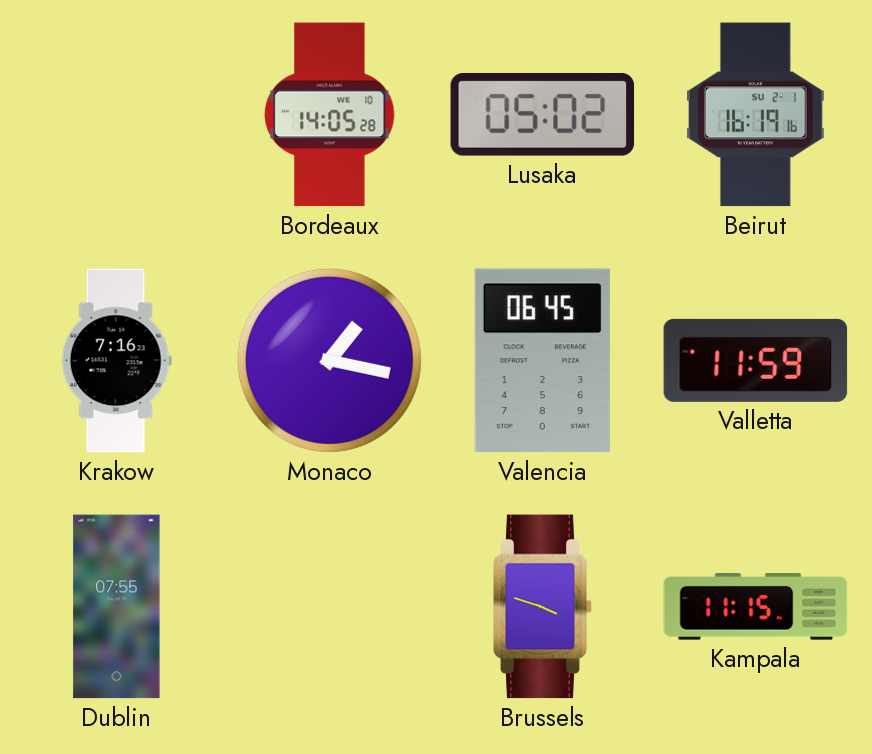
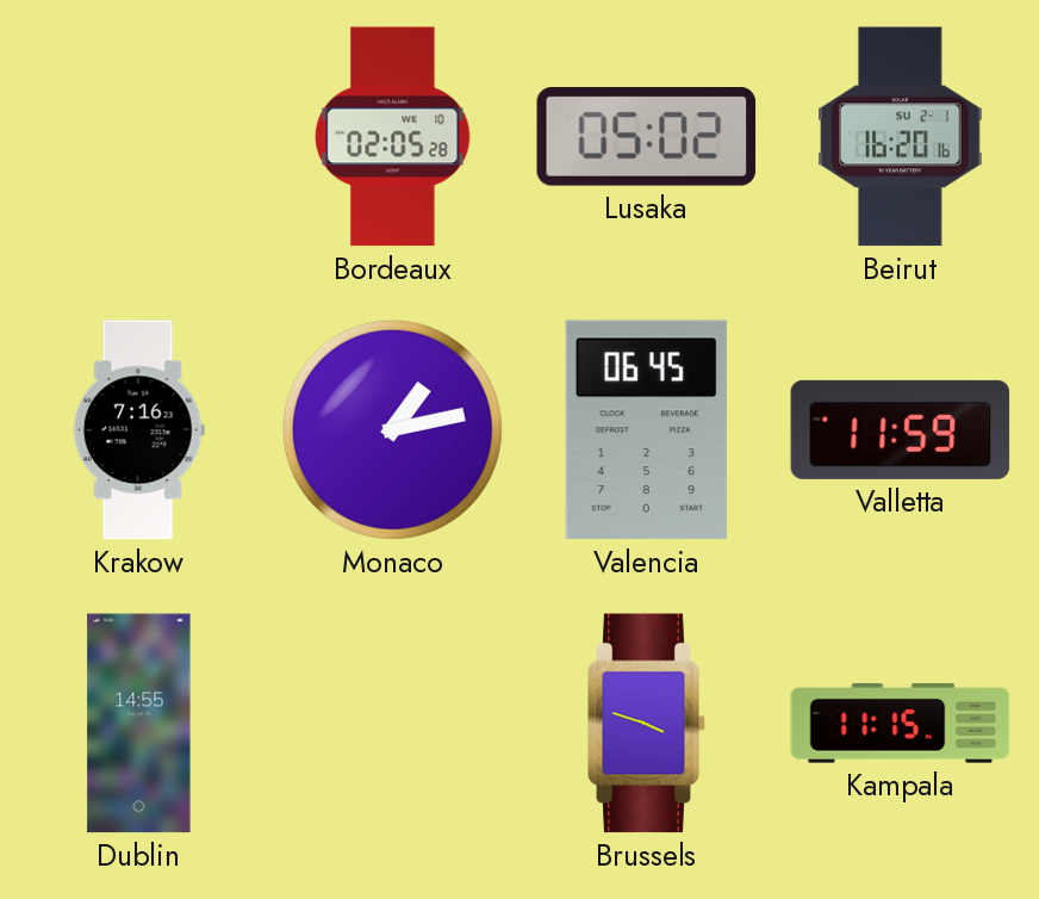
Bordeaux: 14:05 -> 02:05
Beirut: 16:19 -> 16:20
Monaco: 1:17 -> 1:13
Dublin: 07:55 -> 14:55
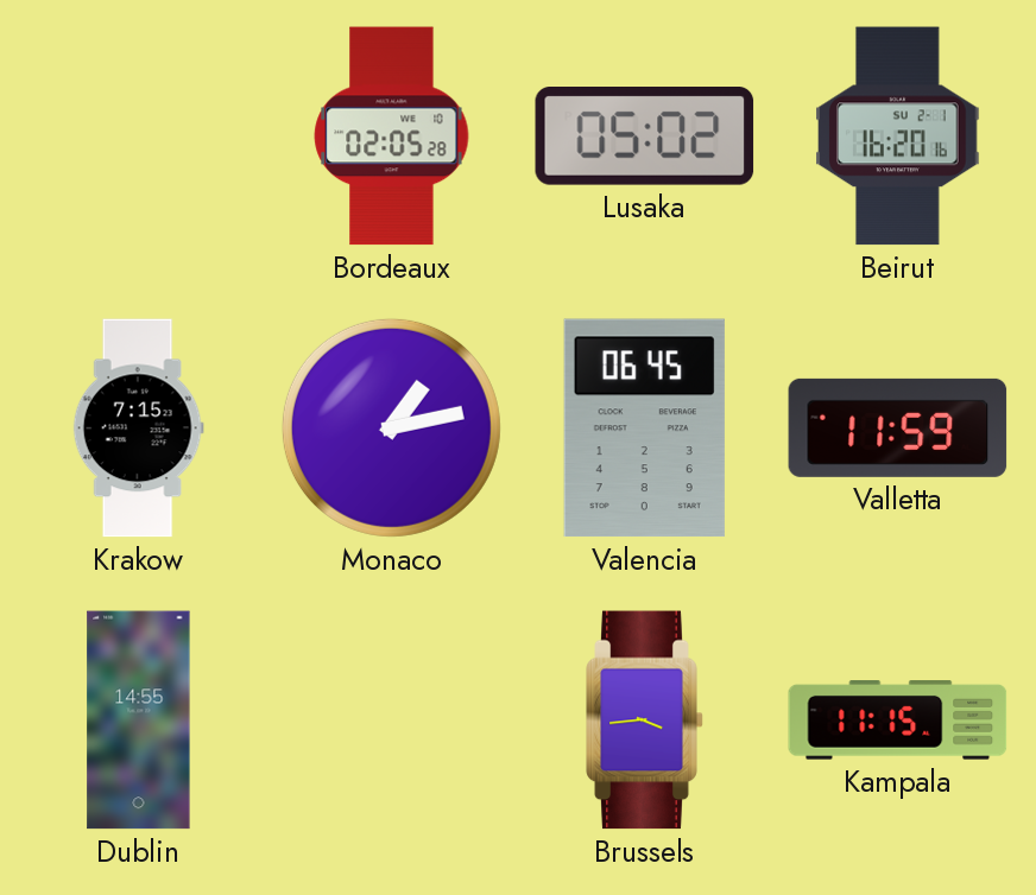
Krakow: 7:16 -> 7:15
Brussels: 3:48 -> 3:44
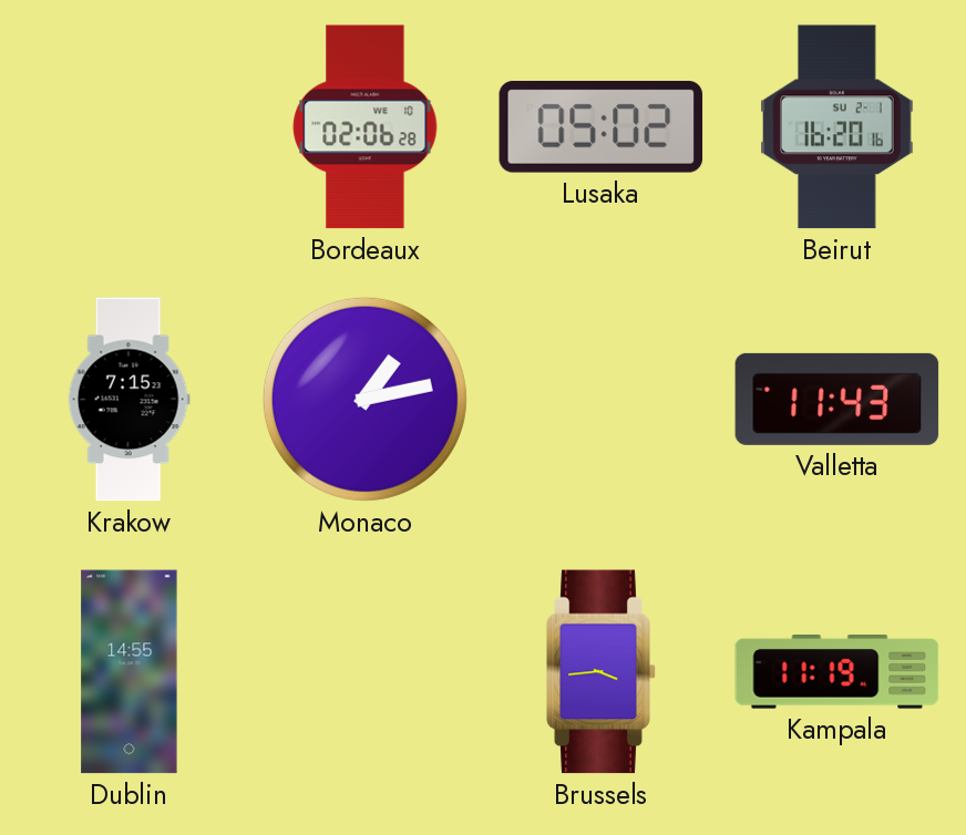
Bordeaux: 02:05 -> 02:06
Valencia: 06:45 -> none
Valletta: 11:59 -> 11:43
Kampala: 11:15 -> 11:19
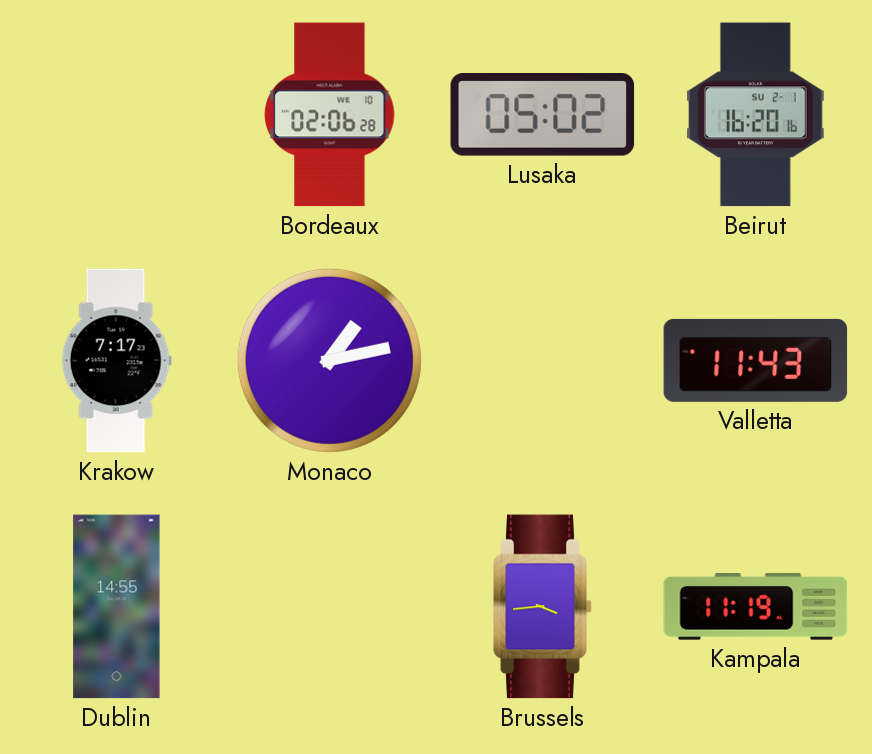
Krakow: 7:15 -> 7:17
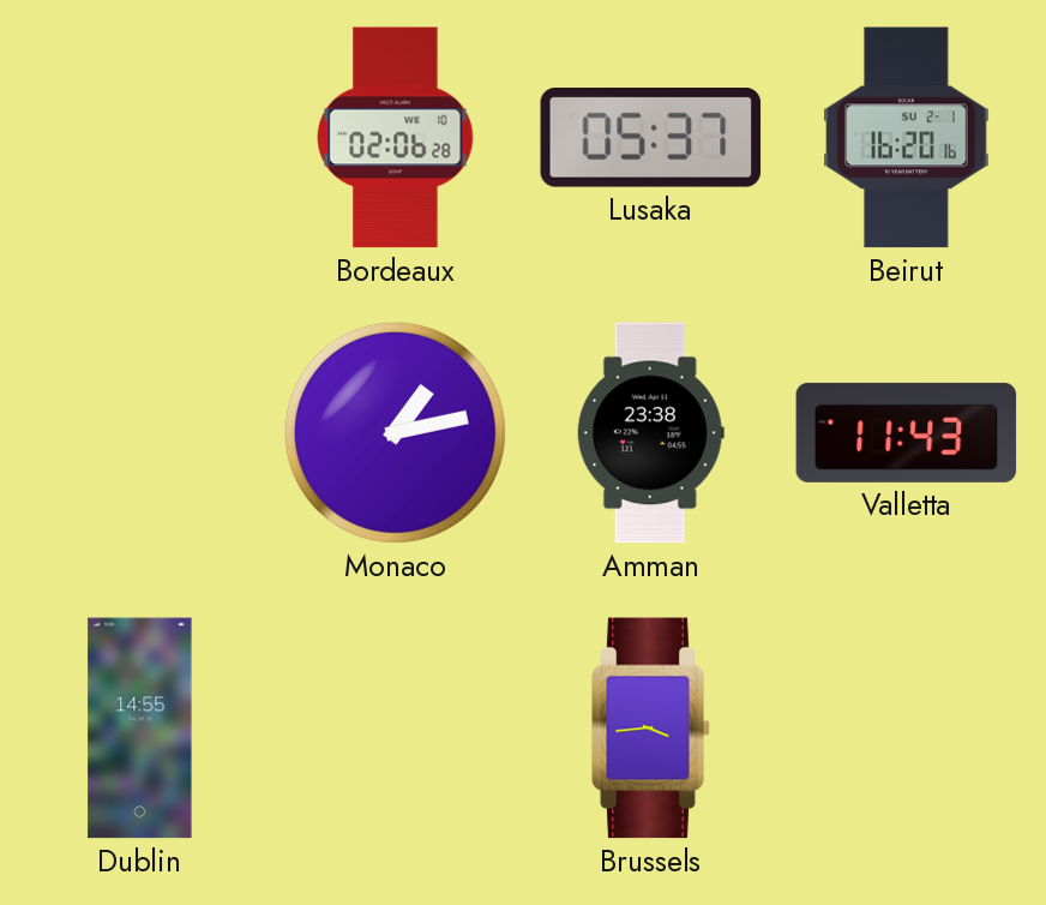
Lusaka: 05:02 -> 05:37
Krakow: 7:17 -> none
Amman: none -> 23:38
Kampala: 11:19 -> none
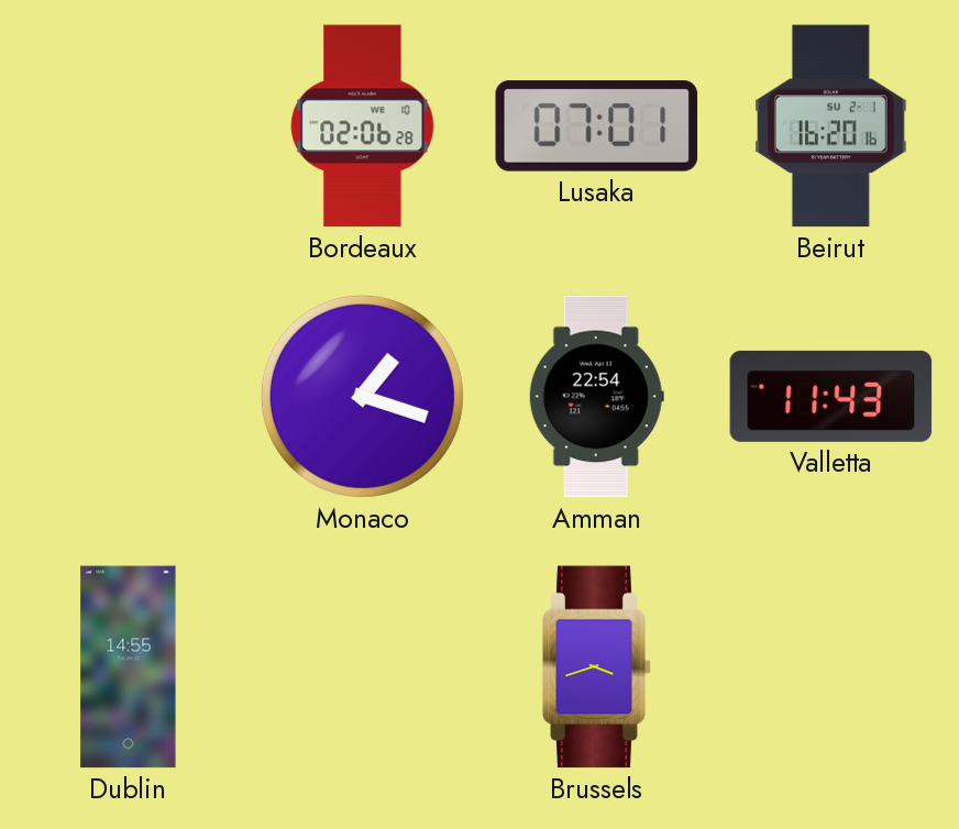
Lusaka: 05:37 -> 07:01
Monaco: 1:13 -> 1:18
Amman: 23:38 -> 22:54
Brussels: 3:44 -> 3:42
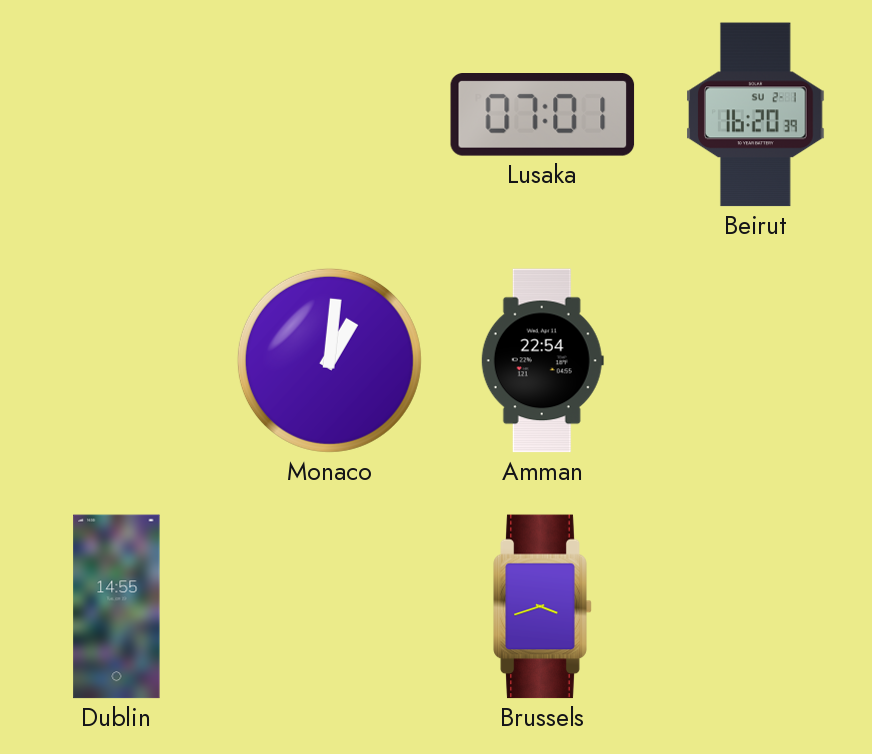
Bordeaux: 02:06 -> none
Beirut: 16:20:16 -> 16:20:39
Monaco: 1:18 -> 1:01
Valletta: 11:43 -> none
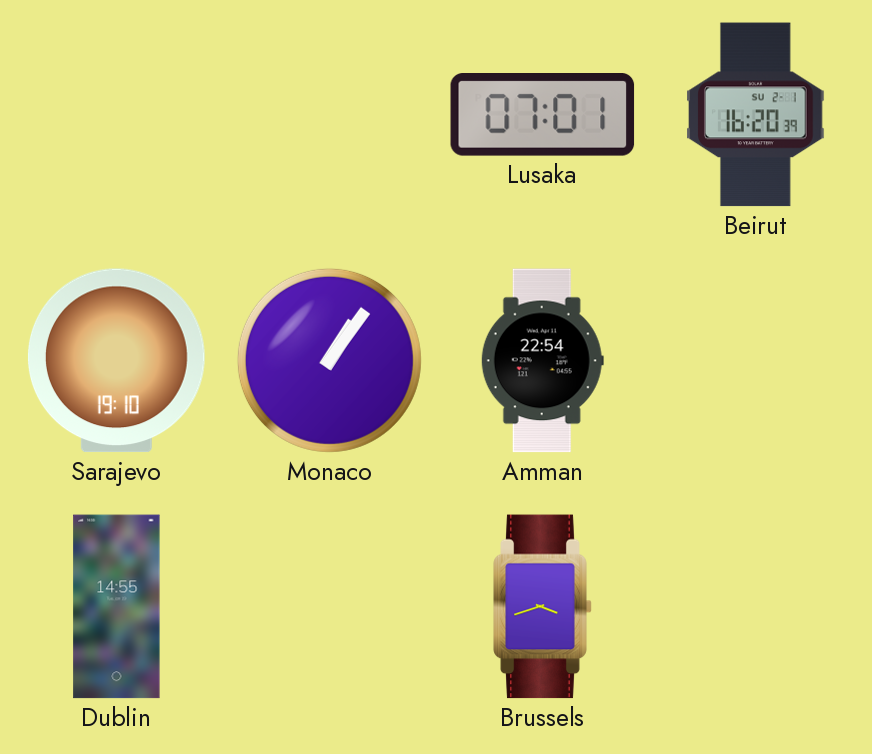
Sarajevo: none -> 19:10
Monaco: 1:01 -> 1:06
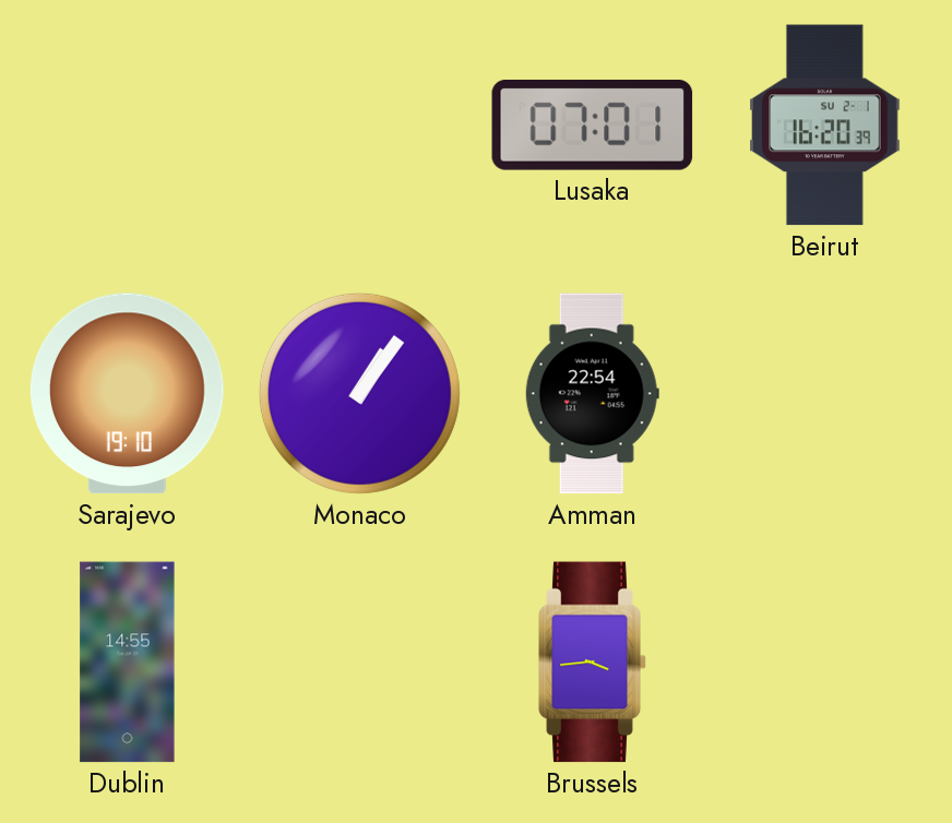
Brussels: 3:42 -> 3:44
